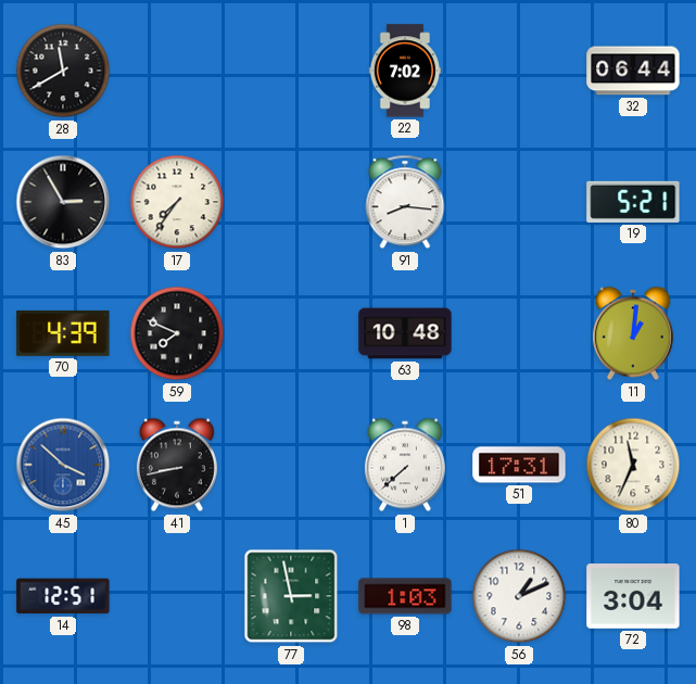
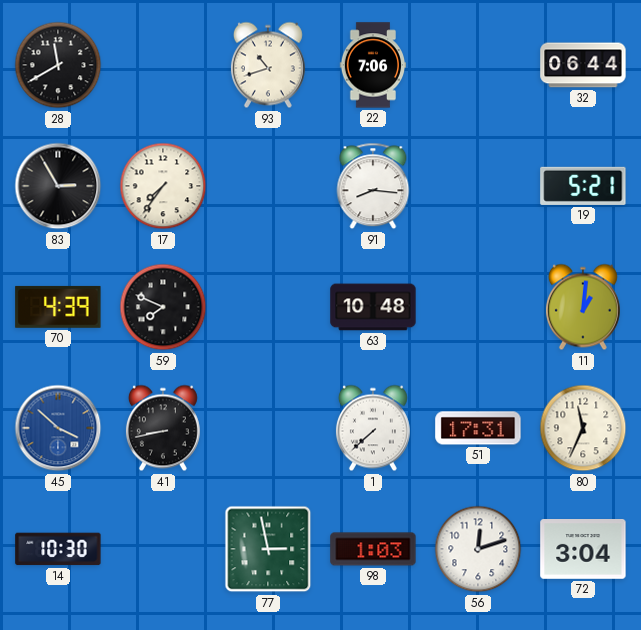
93: none -> 10:42
22: 7:02 -> 7:06
14: 12:51 -> 10:30
56: 1:11 -> 12:12
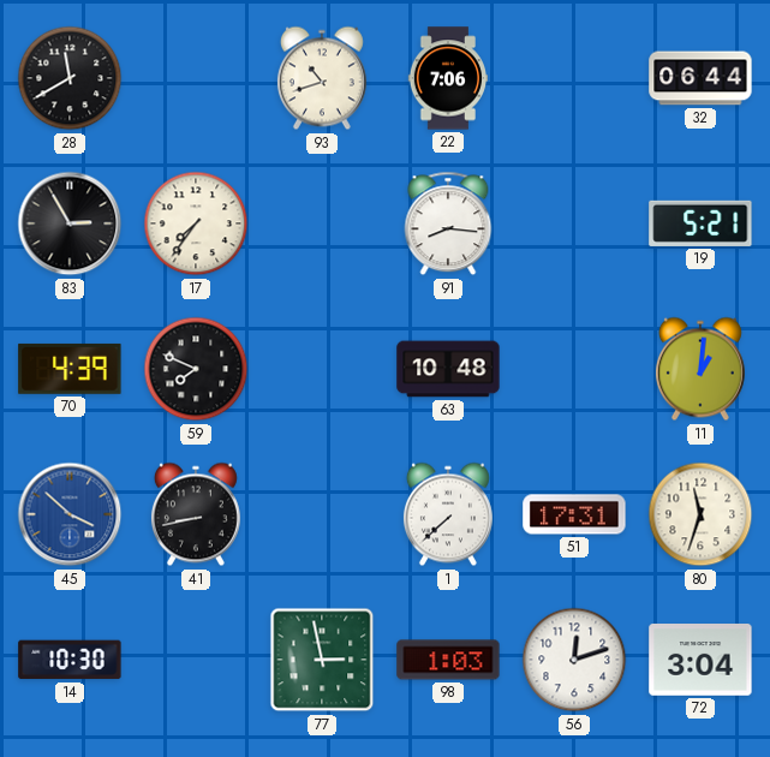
80: 11:34 -> 11:33
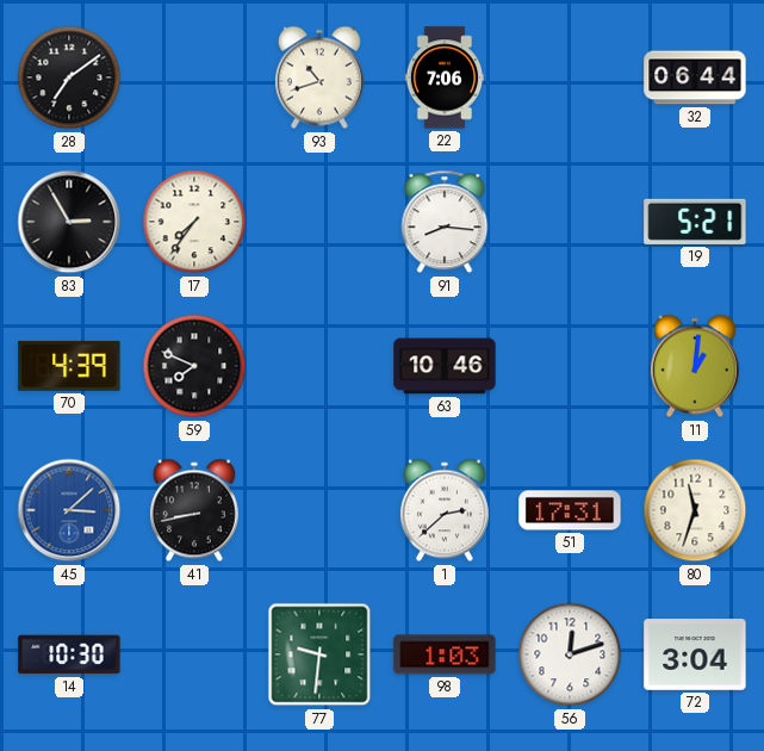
28: 11:40 -> 7:09
63: 10:48 -> 10:46
45: 3:52 -> 3:08
1: 7:38 -> 2:38
77: 2:58 -> 9:31
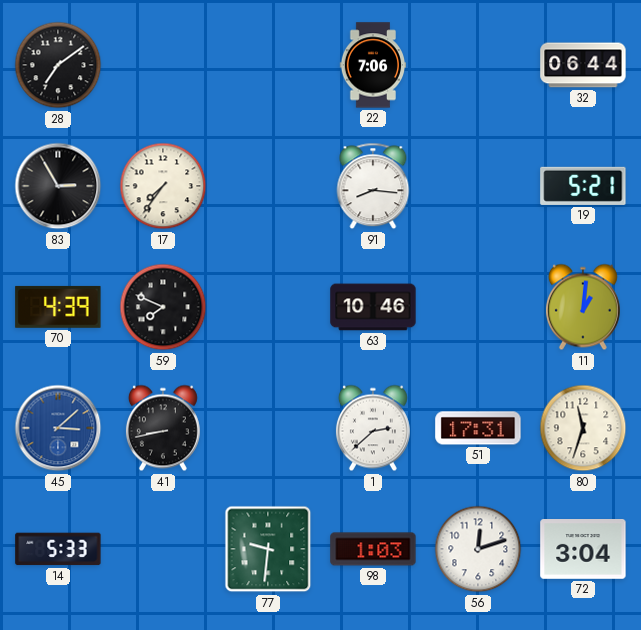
93: 10:42 -> none
14: 10:30 -> 5:33
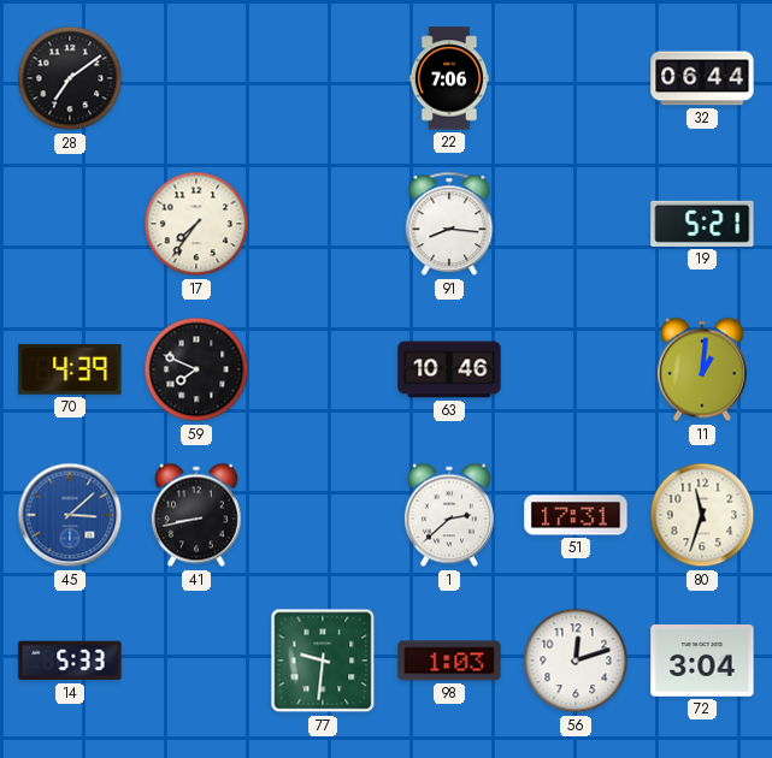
83: 2:55 -> none
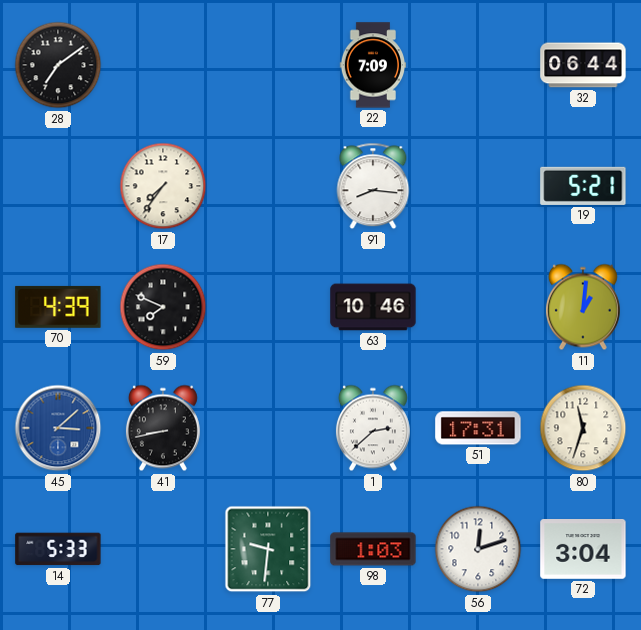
22: 7:06 -> 7:09
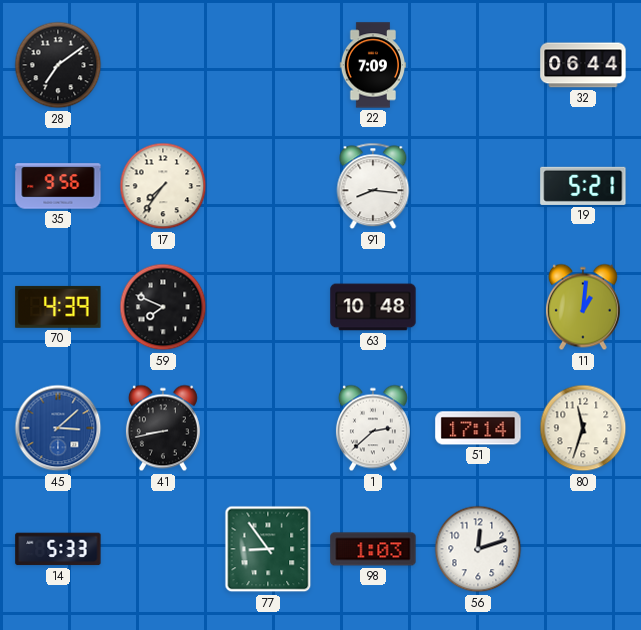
35: none -> 9:56
63: 10:46 -> 10:48
51: 17:31 -> 17:14
77: 9:31 -> 8:54
72: 3:04 -> none
